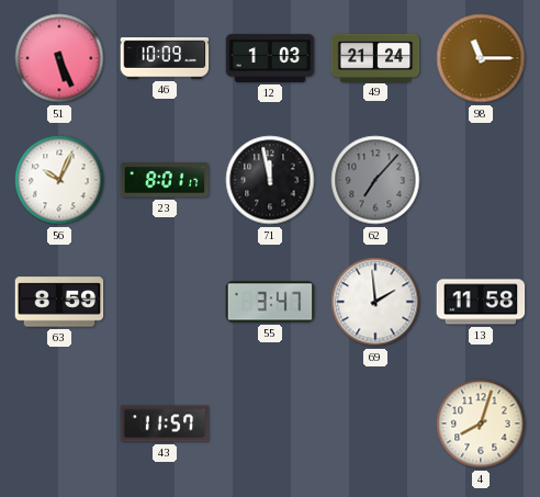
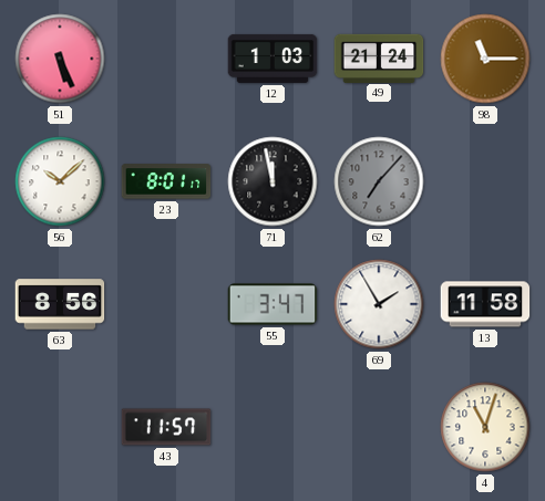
46: 10:09 -> none
56: 10:04 -> 10:08
63: 8:59 -> 8:56
69: 1:59 -> 1:55
4: 8:03 -> 11:03
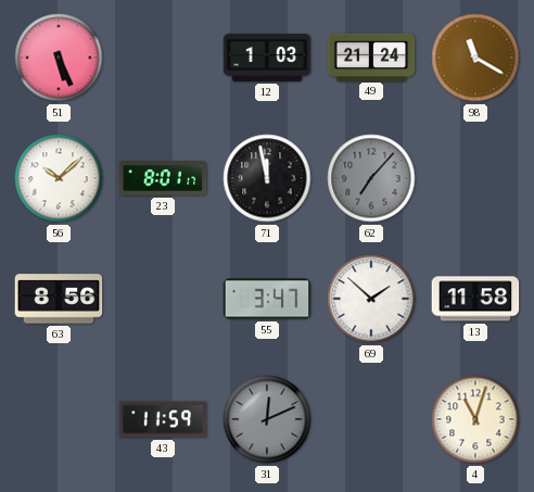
98: 11:15 -> 11:20
69: 1:55 -> 1:52
43: 11:57 -> 11:59
31: none -> 12:11
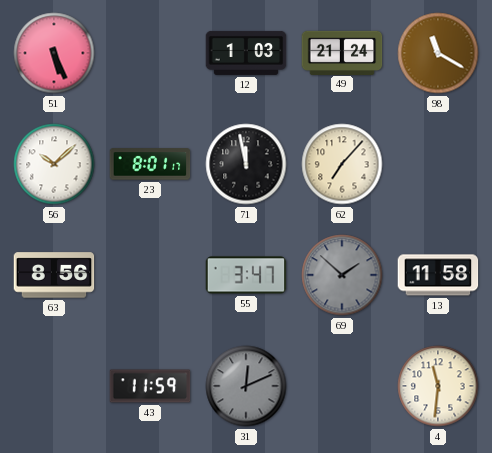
62 dial: grey -> cream
69 dial: white -> grey
4: 11:03 -> 11:31
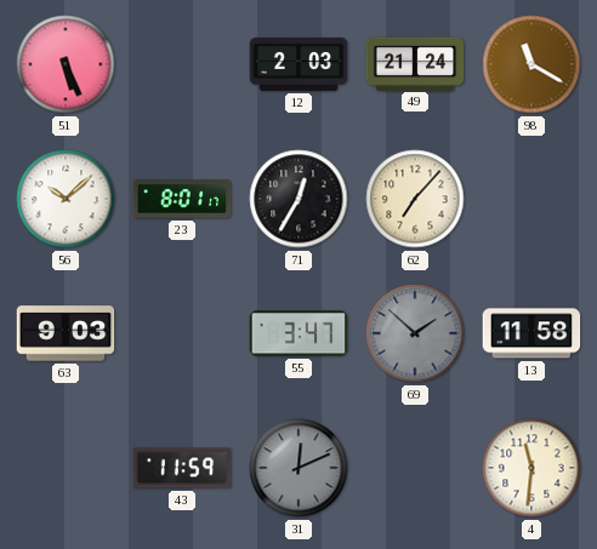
12: 1:03 -> 2:03
71: 11:58 -> 12:35
63: 8:56 -> 9:03
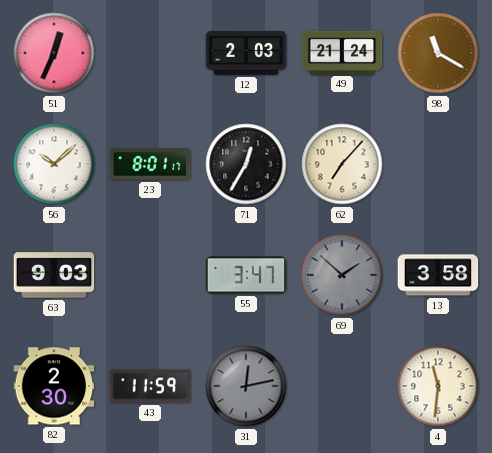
51: 5:26 -> 12:34
13: 11:58 -> 3:58
82: none -> 2:30
31: 12:11 -> 12:13
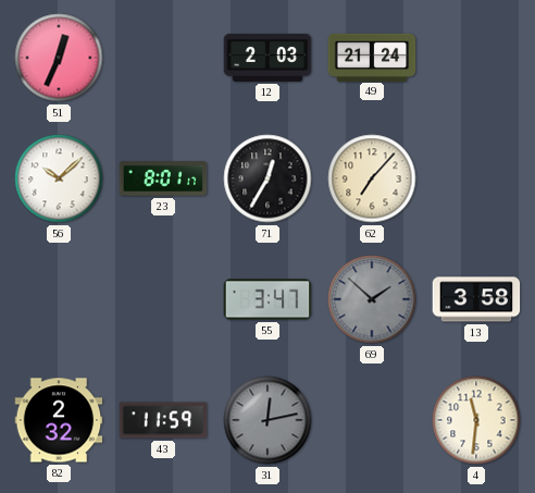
98: 11:20 -> none
63: 9:03 -> none
82: 2:30 -> 2:32
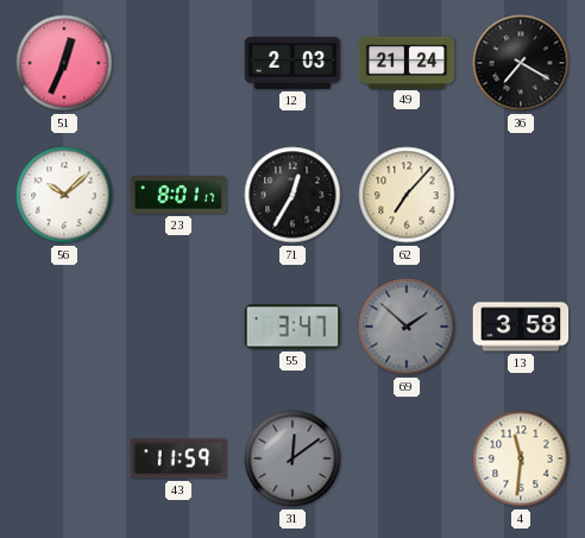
36: none -> 7:20
82: 2:32 -> none
31: 12:13 -> 12:09
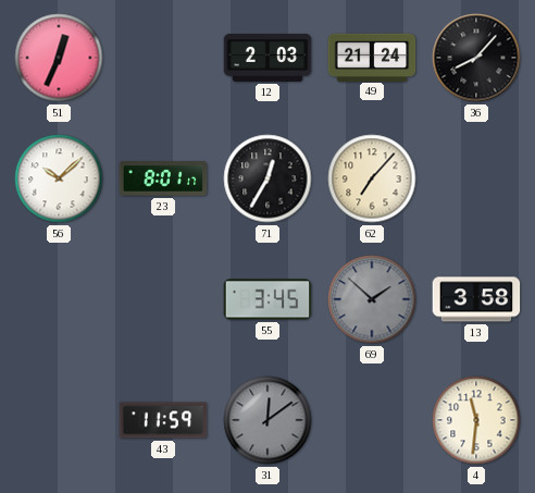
36: 7:20 -> 8:07
55: 3:47 -> 3:45
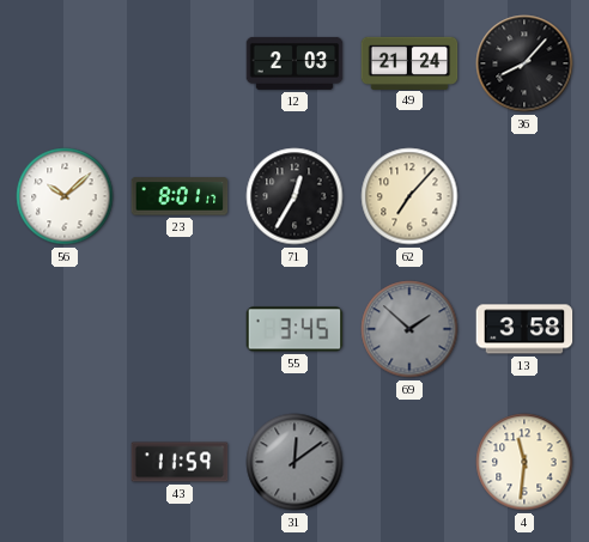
51: 12:34 -> none
